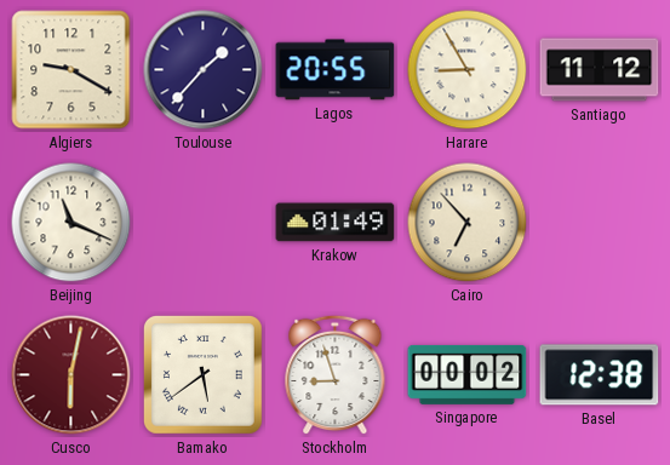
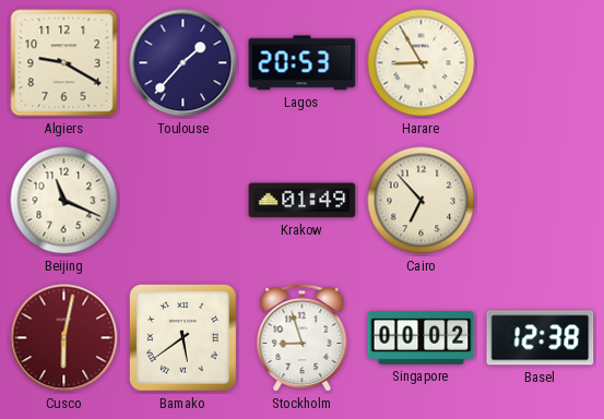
Lagos: 20:55 -> 20:53
Santiago: 11:12 -> none
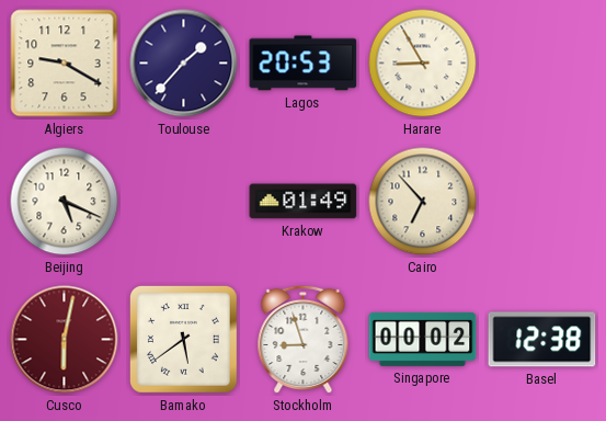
Beijing: 11:19 -> 5:19
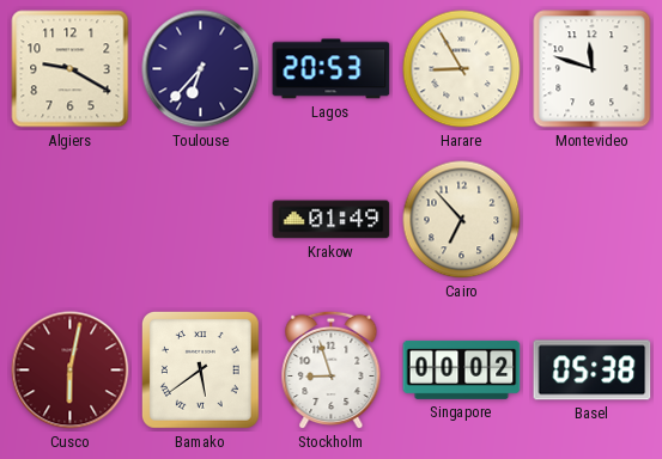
Toulouse: 1:37 -> 6:37
Montevideo: none -> 11:48
Beijing: 5:19 -> none
Basel: 12:38 -> 05:38
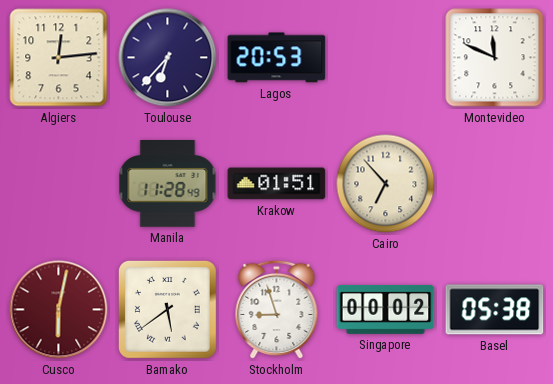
Algiers: 9:20 -> 12:14
Harare: 8:55 -> none
Montevideo: 11:48 -> 11:49
Manila: none -> 11:28
Krakow: 01:49 -> 01:51
